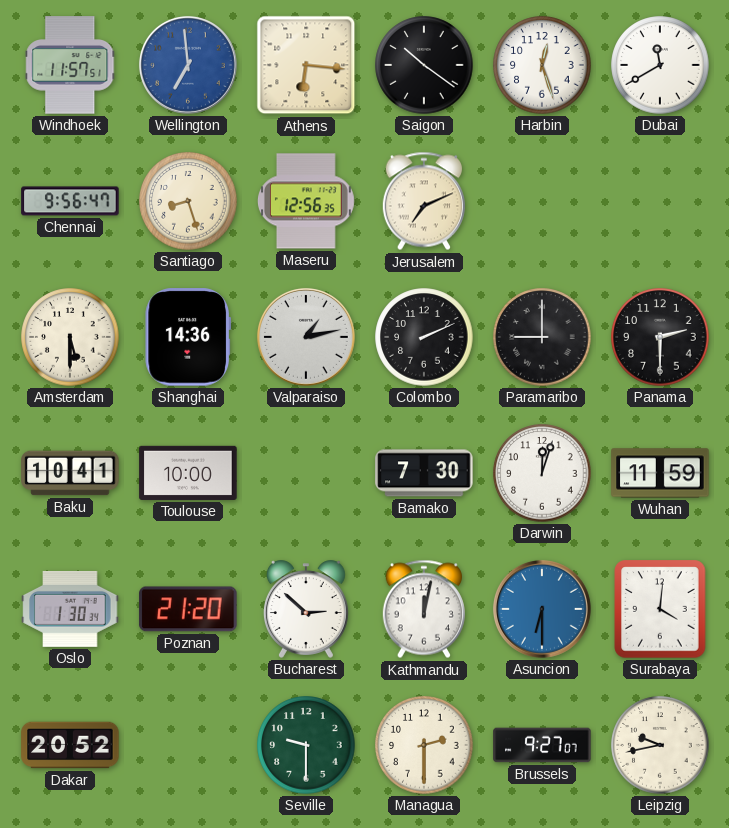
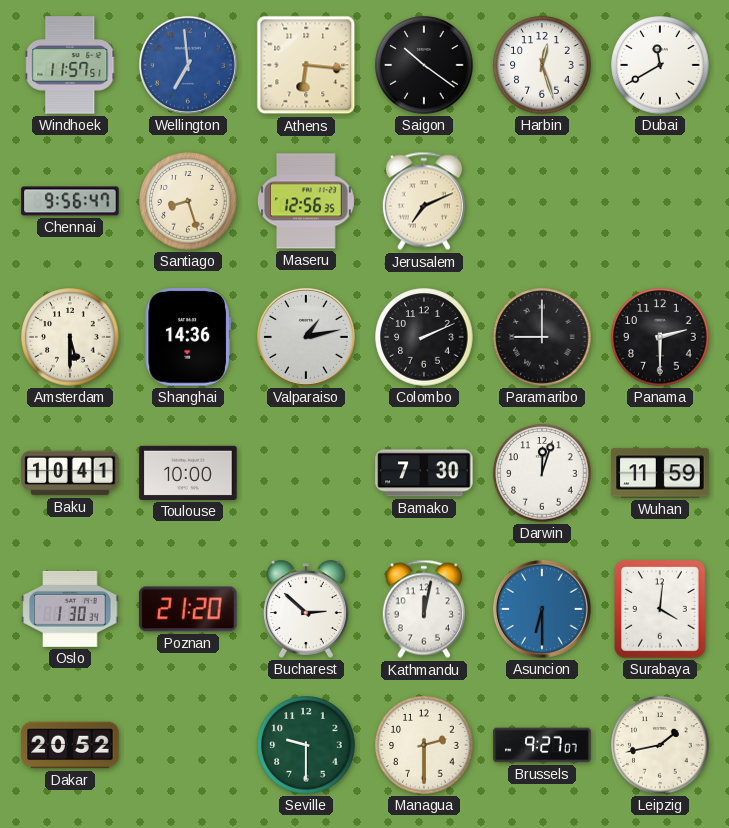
Leipzig: 9:43 -> 1:43
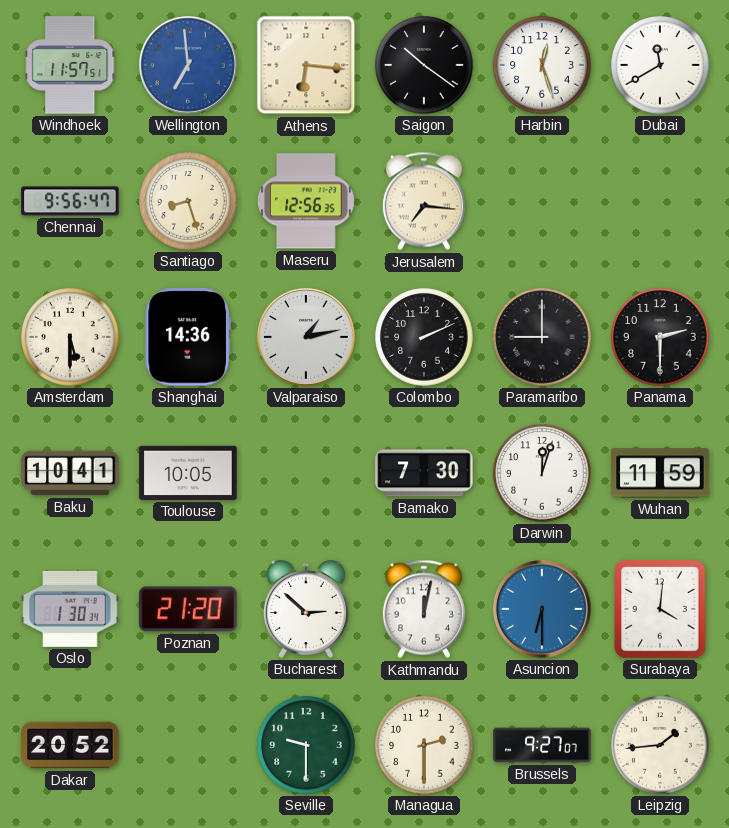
Jerusalem: 7:11 -> 7:16
Toulouse: 10:00 -> 10:05
Leipzig: 1:43 -> 1:44
